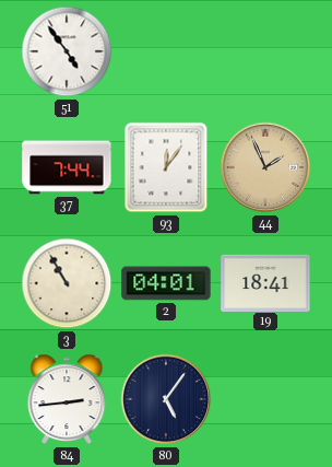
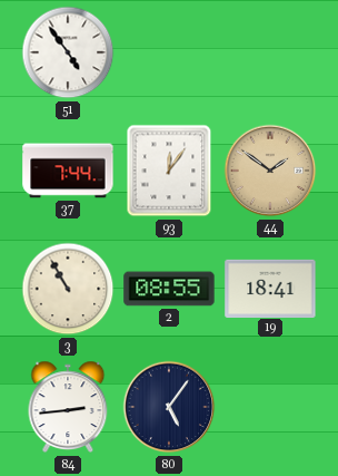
44: 1:56 -> 1:51
2: 04:01 -> 08:55
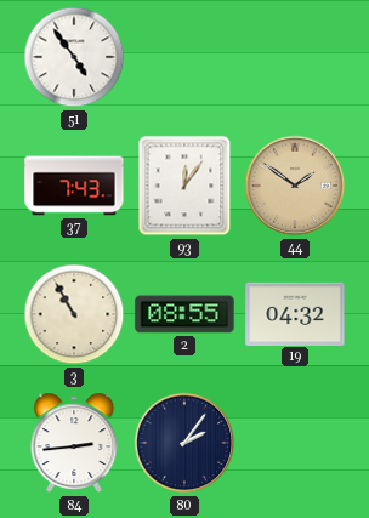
37: 7:44 -> 7:43
19: 18:41 -> 04:32
80: 5:06 -> 2:06
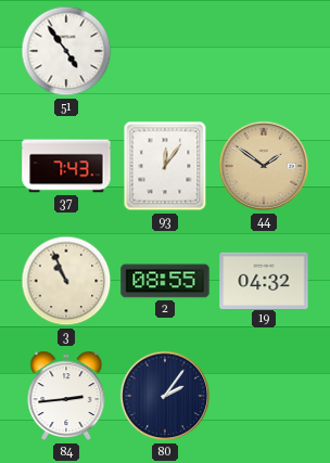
3: 10:55 -> 10:56
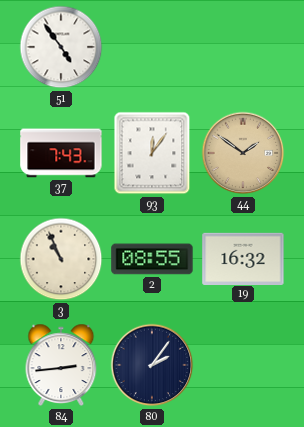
19: 04:32 -> 16:32
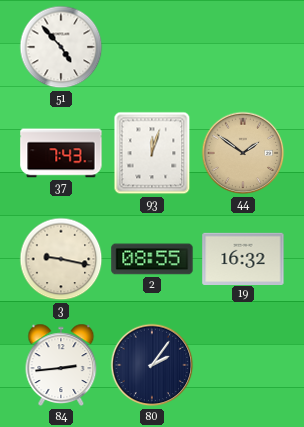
51: 4:54 -> 4:53
93: 12:06 -> 12:03
3: 10:56 -> 9:17
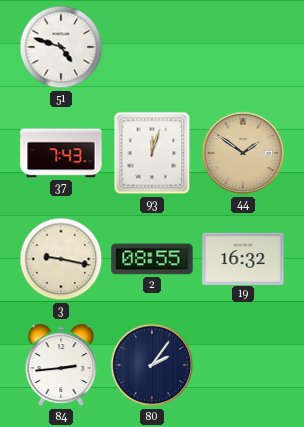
51: 4:53 -> 4:48
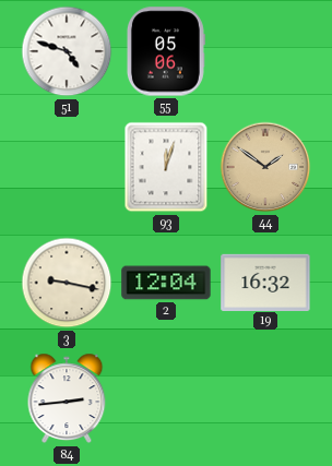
55: none -> 05:06
37: 7:43 -> none
2: 08:55 -> 12:04
80: 2:06 -> none
